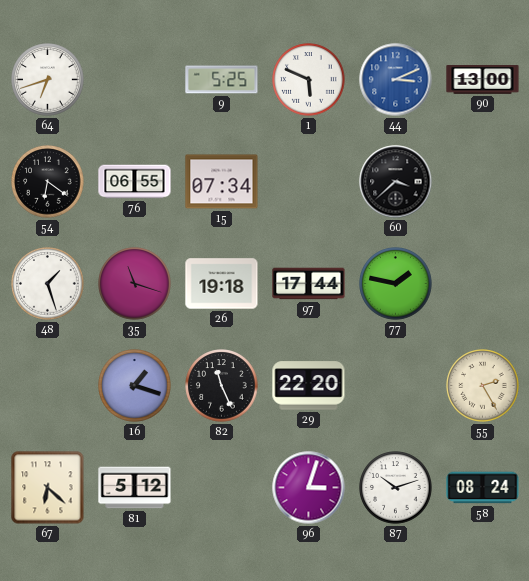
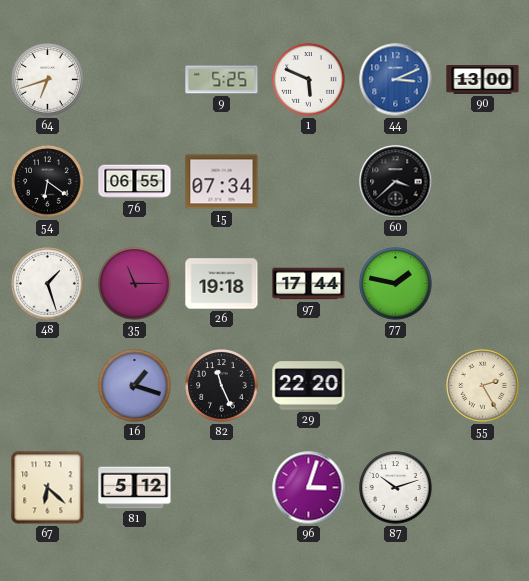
35: 11:18 -> 11:15
58: 08:24 -> none
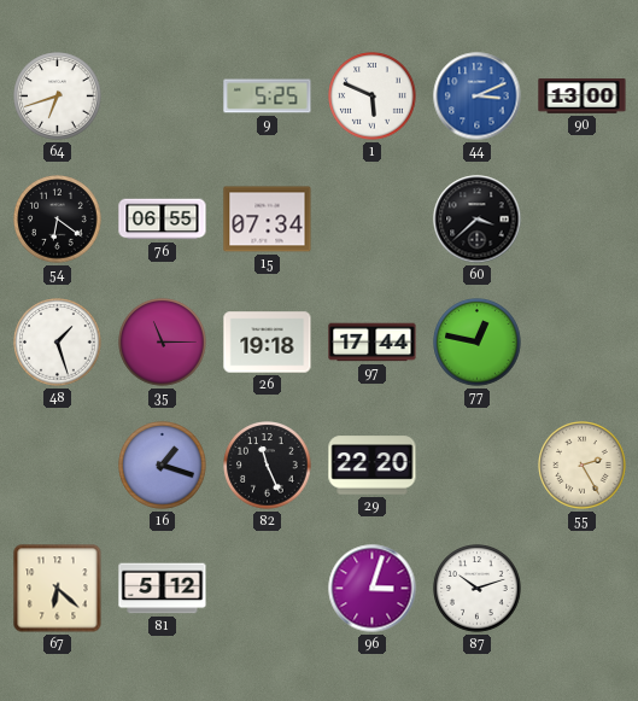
77: 1:47 -> 12:47
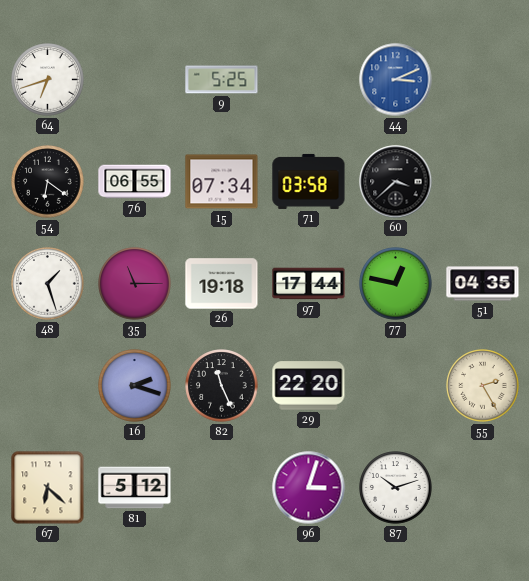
1: 5:49 -> none
90: 13:00 -> none
71: none -> 03:58
51: none -> 04:35
16: 1:18 -> 2:18
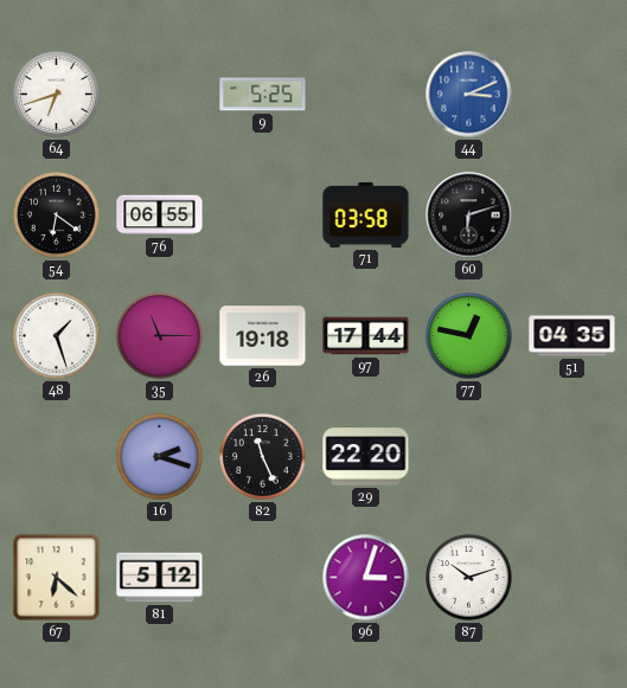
15: 07:34 -> none
60: 3:38 -> 6:12
55: 2:25 -> none
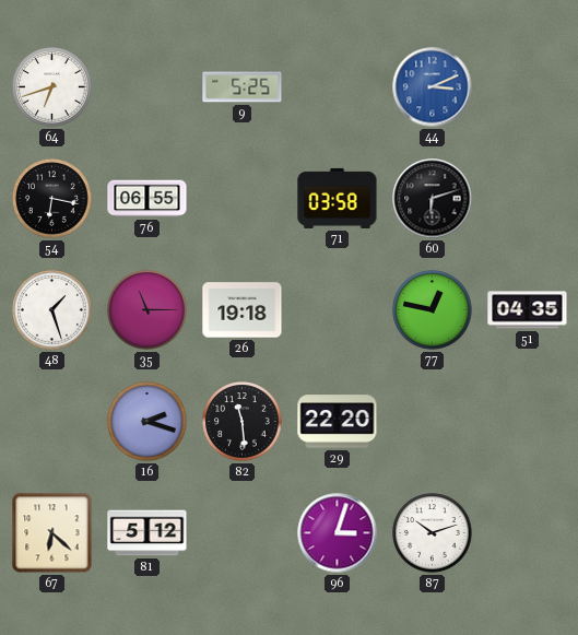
54: 6:21 -> 6:17
97: 17:44 -> none
82: 11:26 -> 11:29
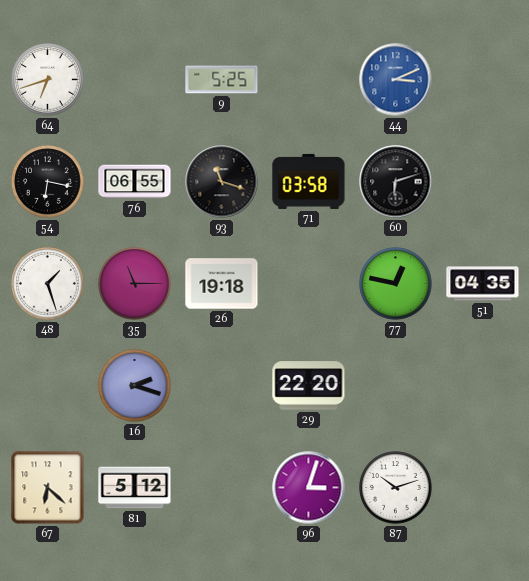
93: none -> 11:18
82: 11:29 -> none
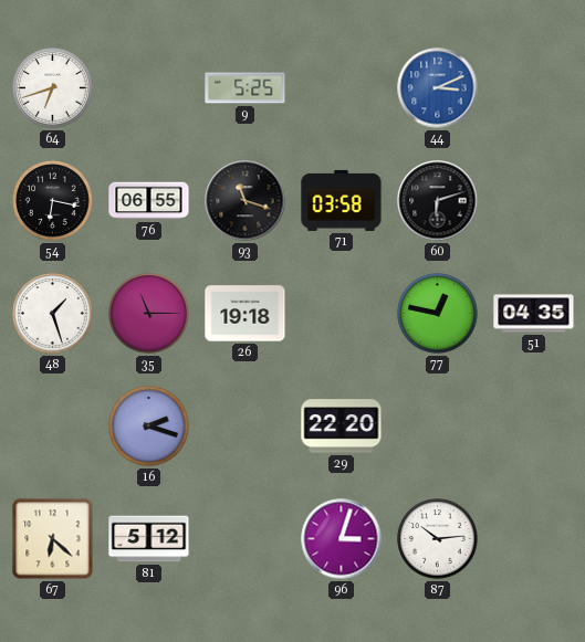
87: 10:12 -> 10:14
